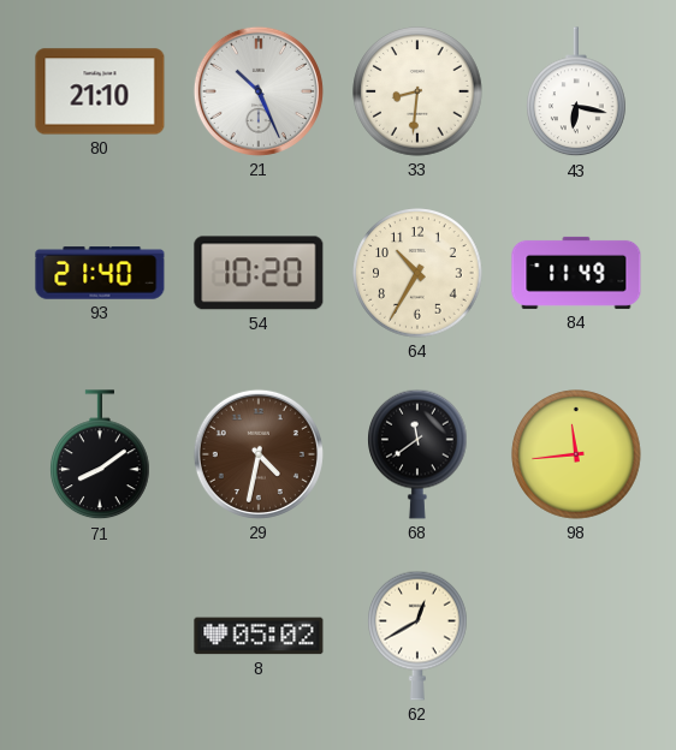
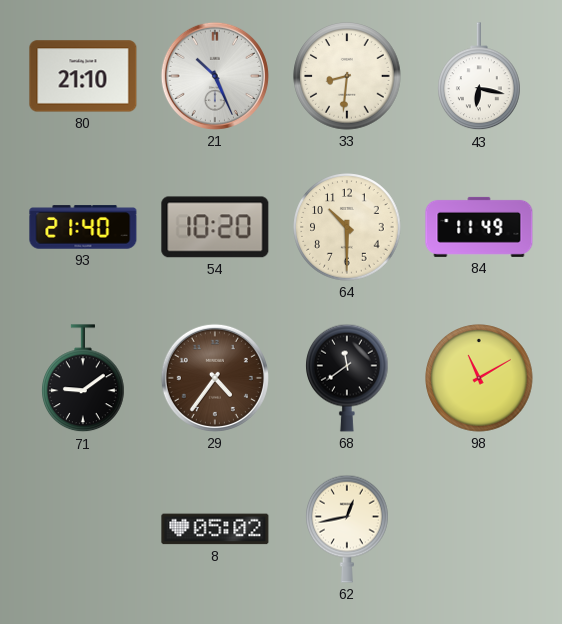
64: 10:35 -> 10:30
71: 8:09 -> 9:09
29: 4:32 -> 4:36
98: 11:44 -> 11:10
62: 12:40 -> 12:43
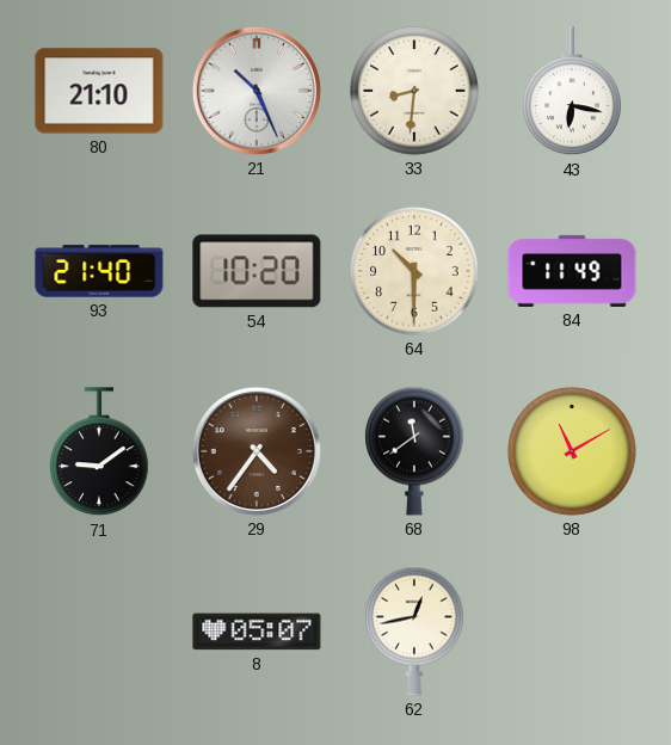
8: 05:02 -> 05:07
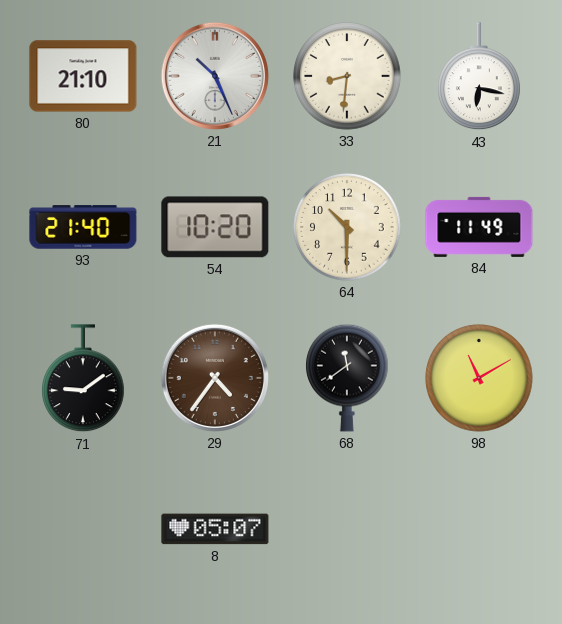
62: 12:43 -> none
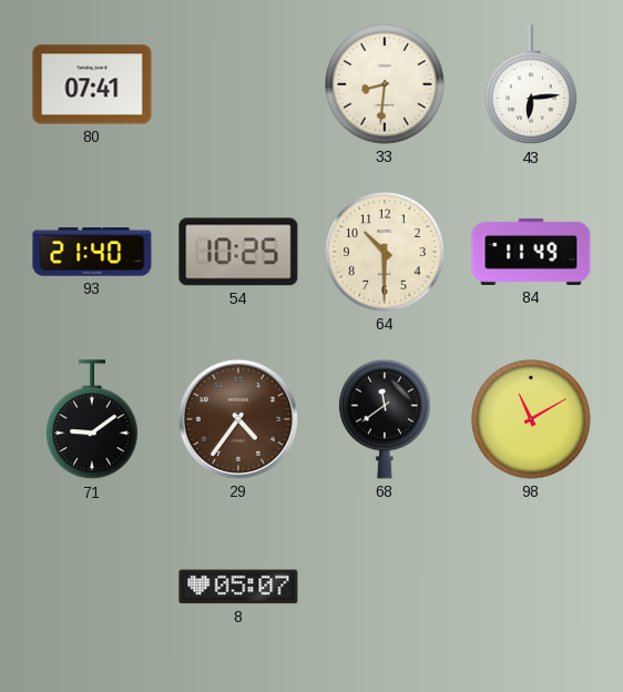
80: 21:10 -> 07:41
21: 10:26 -> none
43: 6:17 -> 6:14
54: 10:20 -> 10:25
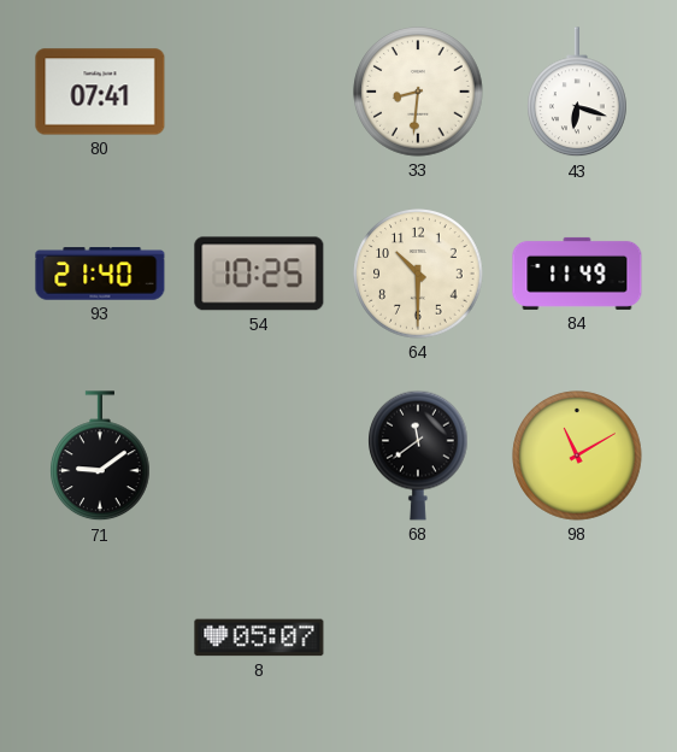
43: 6:14 -> 6:18
29: 4:36 -> none
